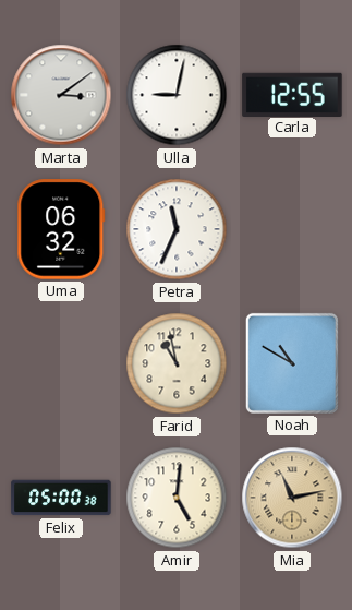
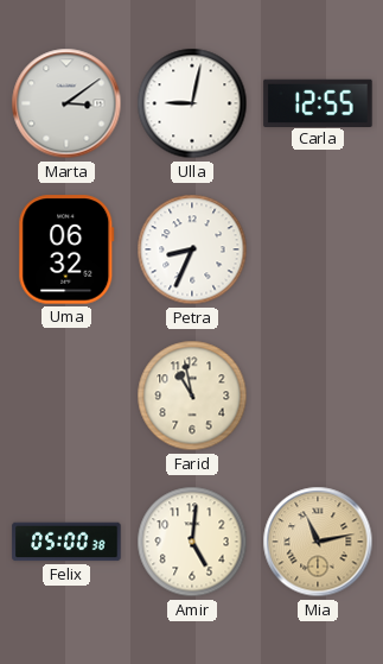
Petra: 11:34 -> 8:34
Noah: 10:50 -> none
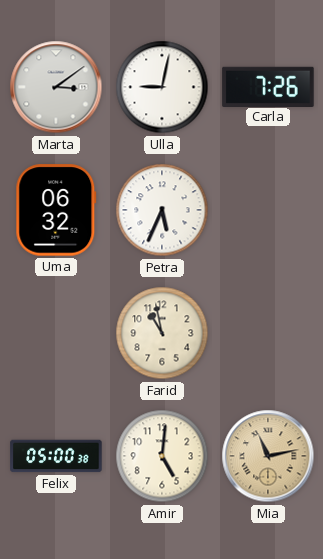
Carla: 12:55 -> 7:26
Petra: 8:34 -> 5:34
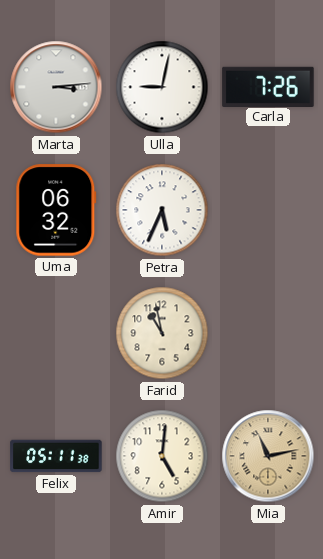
Marta: 3:09 -> 3:14
Felix: 05:00 -> 05:11
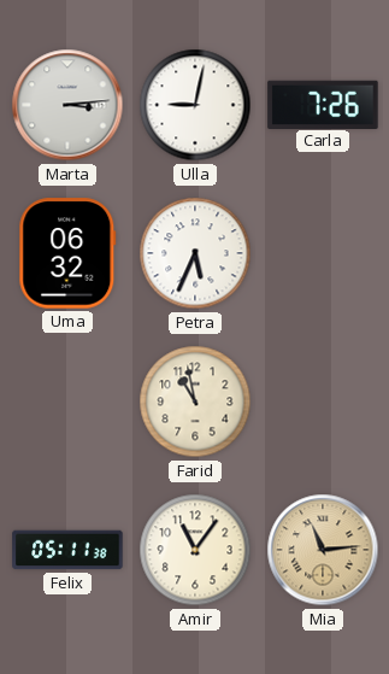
Amir: 5:01 -> 11:06
Mia: 11:13 -> 11:14
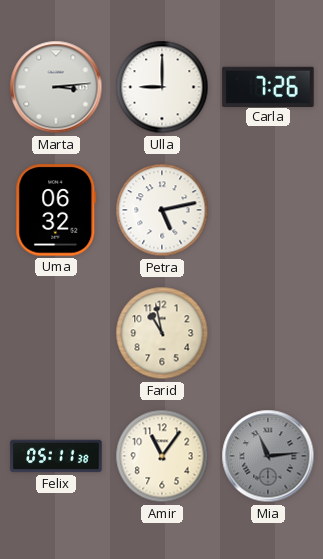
Ulla: 9:02 -> 9:00
Petra: 5:34 -> 5:13
Mia dial: champagne -> grey
